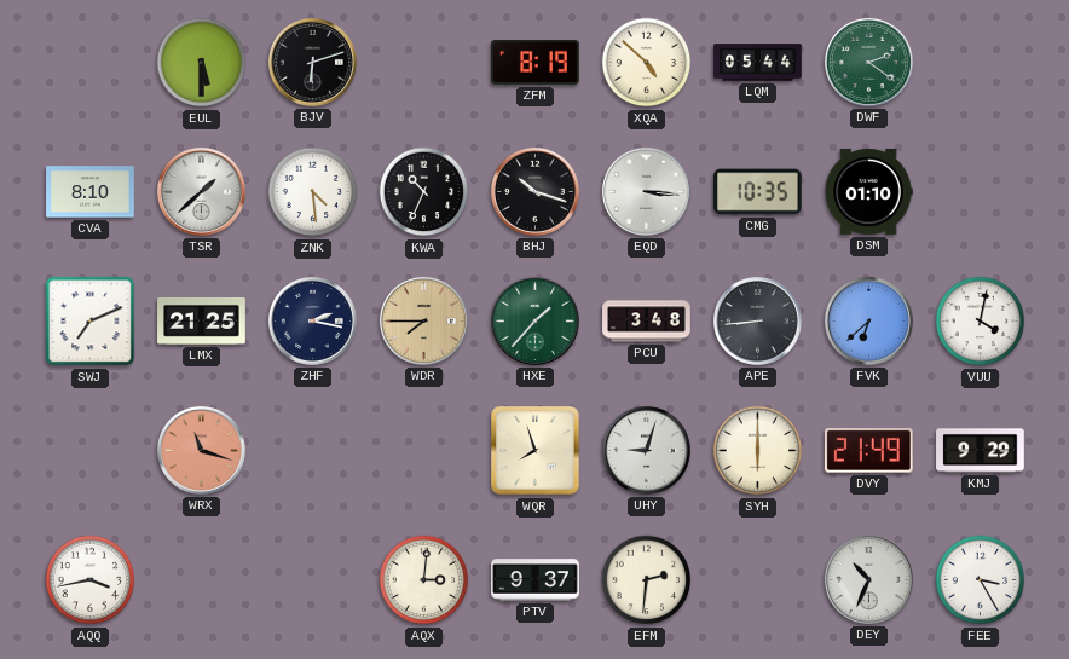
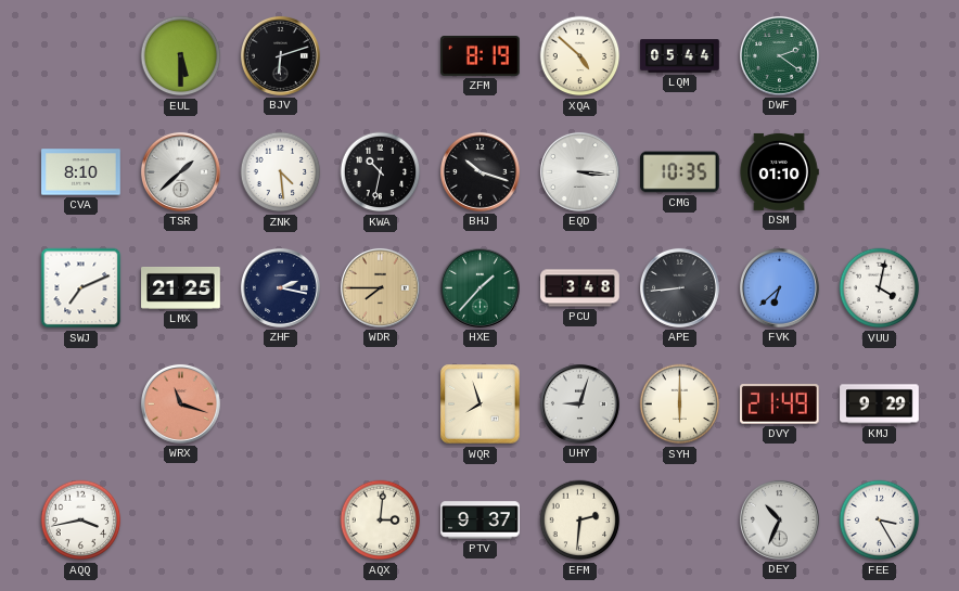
KWA: 10:34 -> 10:32
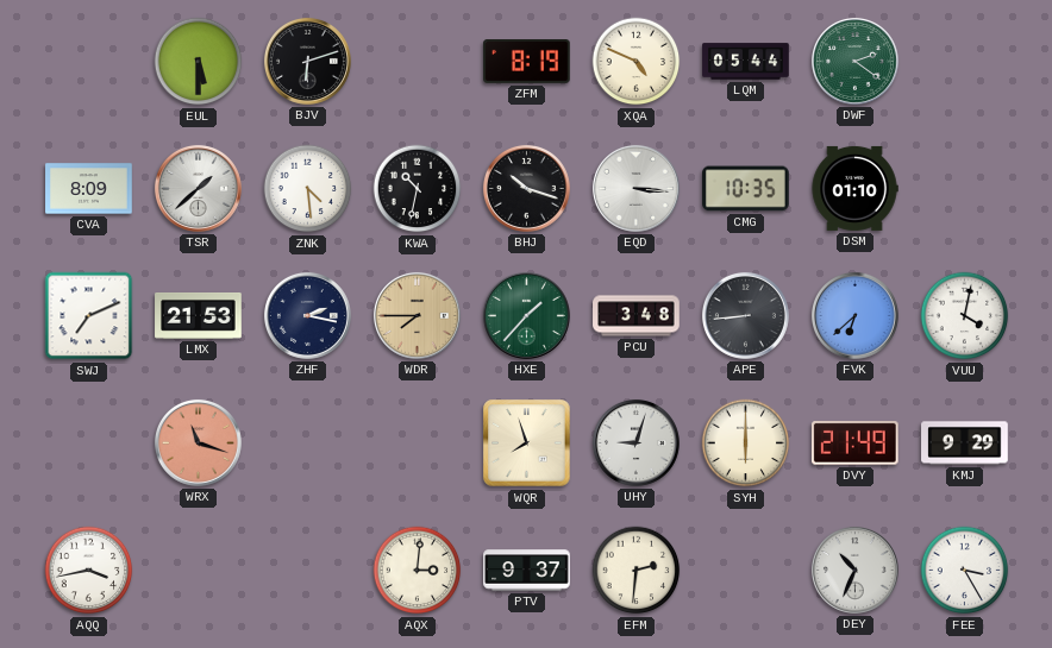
XQA: 4:52 -> 4:49
CVA: 8:10 -> 8:09
LMX: 21:25 -> 21:53
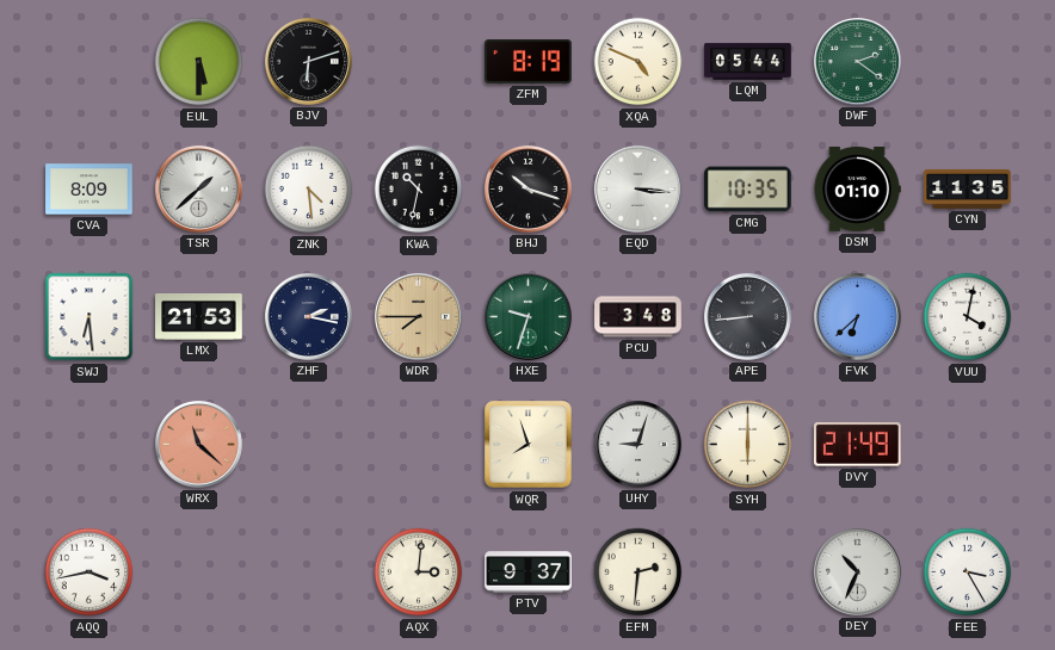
CYN: none -> 11:35
SWJ: 7:11 -> 6:29
HXE: 1:37 -> 9:33
WRX: 11:18 -> 11:22
KMJ: 9:29 -> none
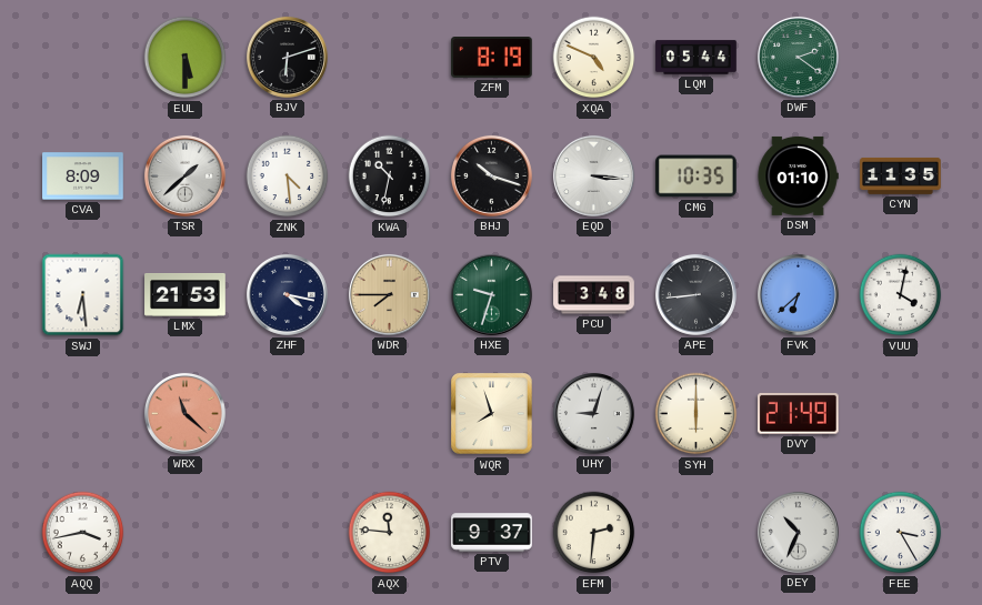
ZHF: 2:17 -> 4:17
AQX: 3:01 -> 11:46
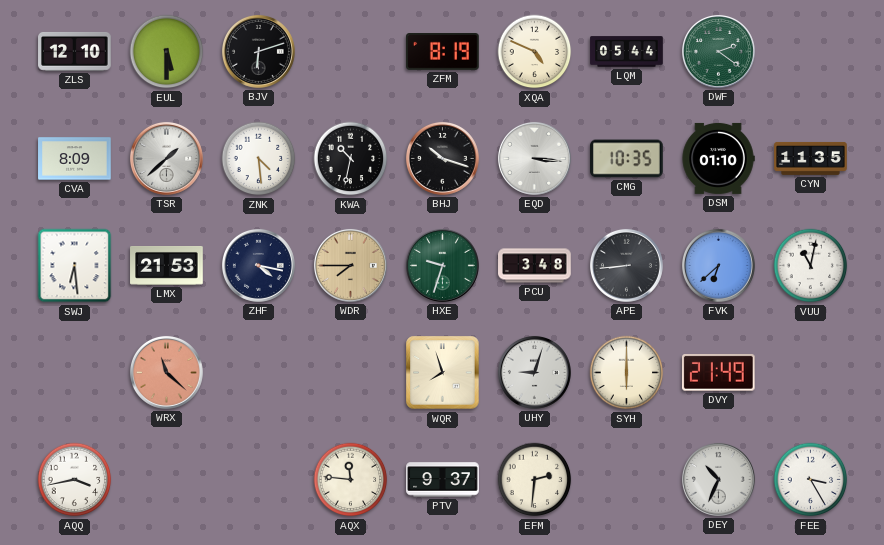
ZLS: none -> 12:10
VUU: 4:02 -> 11:02
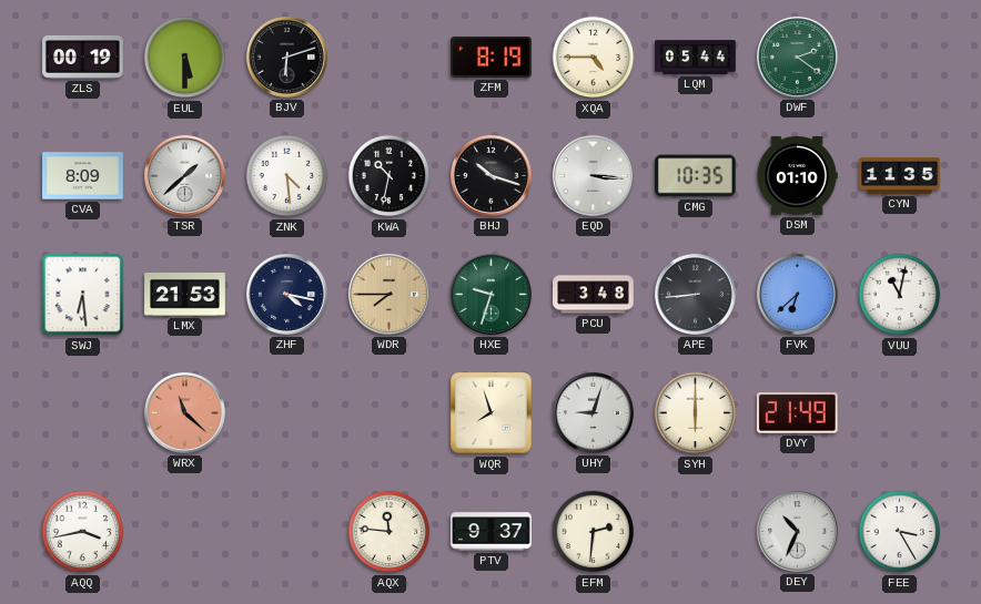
ZLS: 12:10 -> 00:19
XQA: 4:49 -> 4:45
